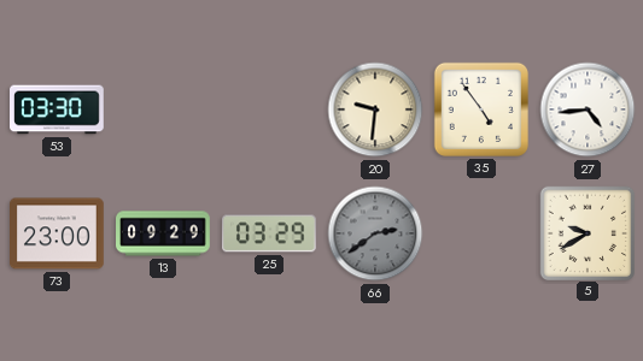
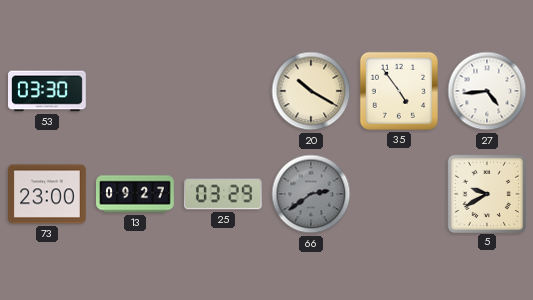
20: 9:31 -> 10:20
13: 09:29 -> 09:27
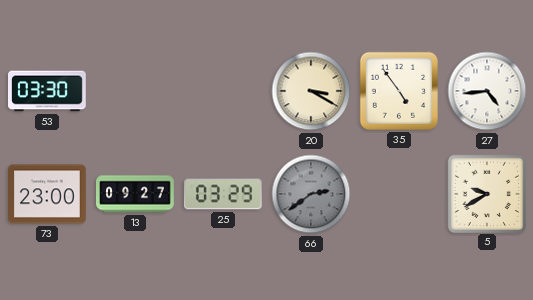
20: 10:20 -> 3:20
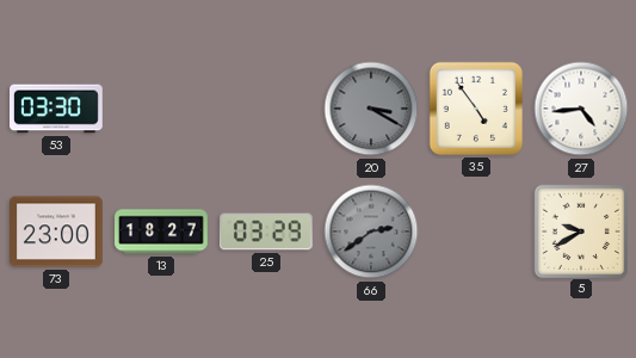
20 dial: cream -> grey
13: 09:27 -> 18:27
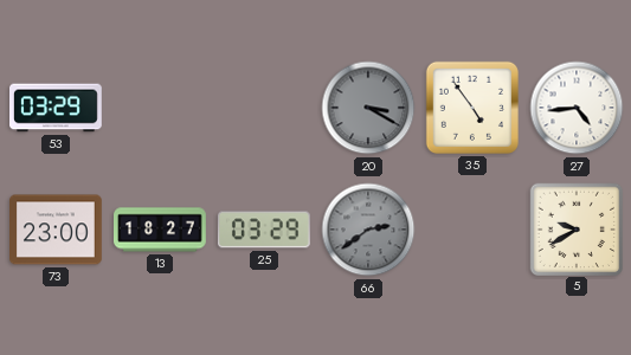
53: 03:30 -> 03:29
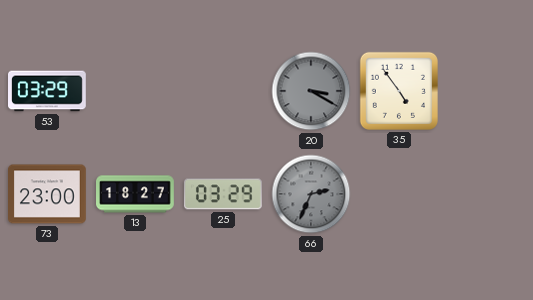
27: 4:44 -> none
66: 2:39 -> 2:34
5: 9:40 -> none
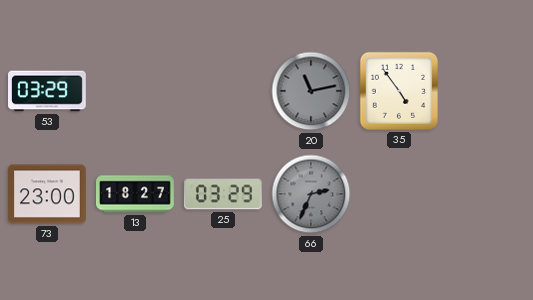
20: 3:20 -> 11:13
